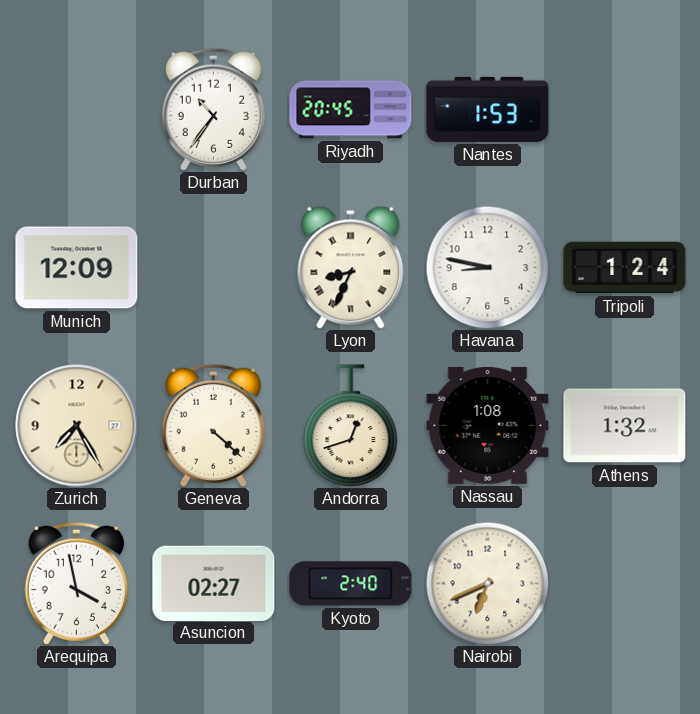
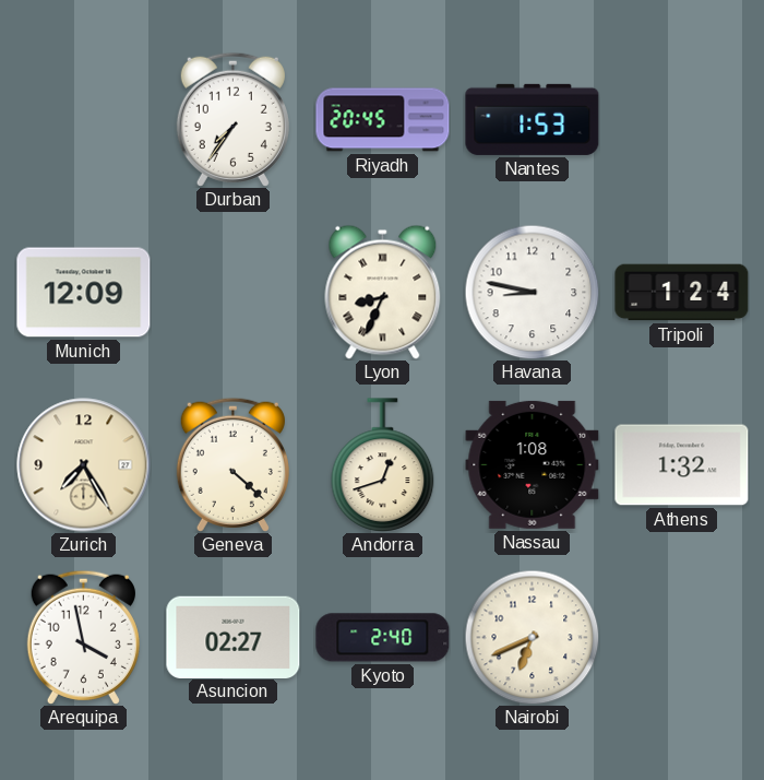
Durban: 10:36 -> 7:36
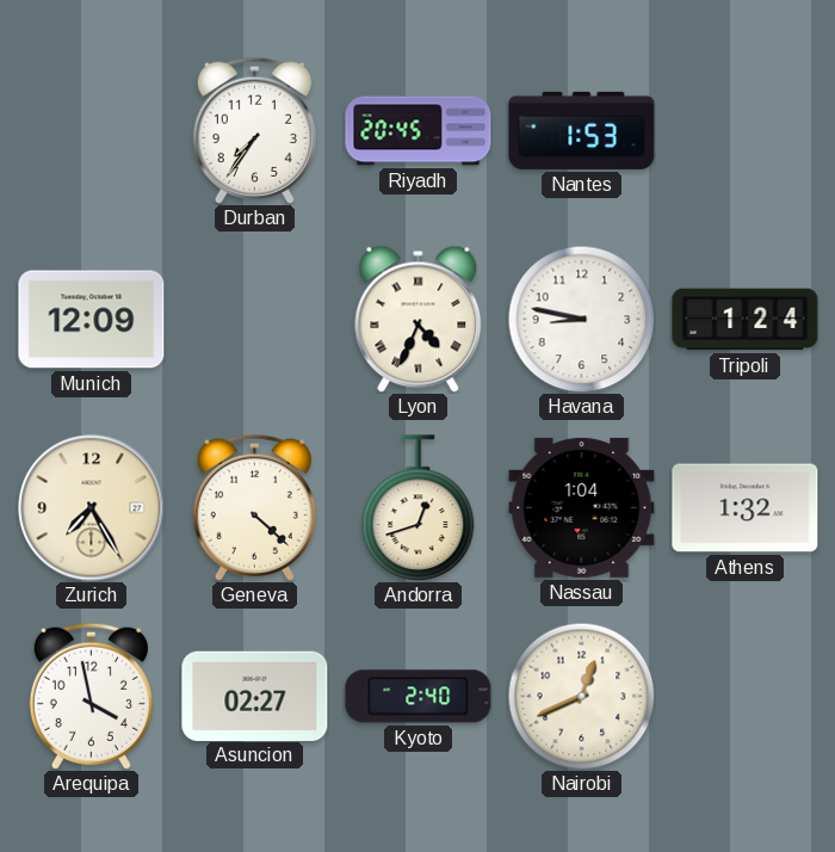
Lyon: 8:34 -> 4:34
Nassau: 1:08 -> 1:04
Nairobi: 6:41 -> 12:41
